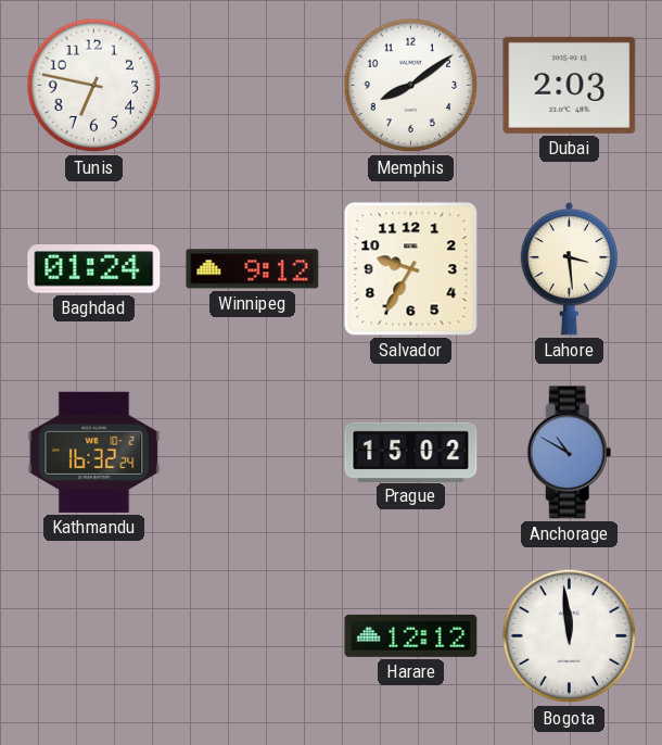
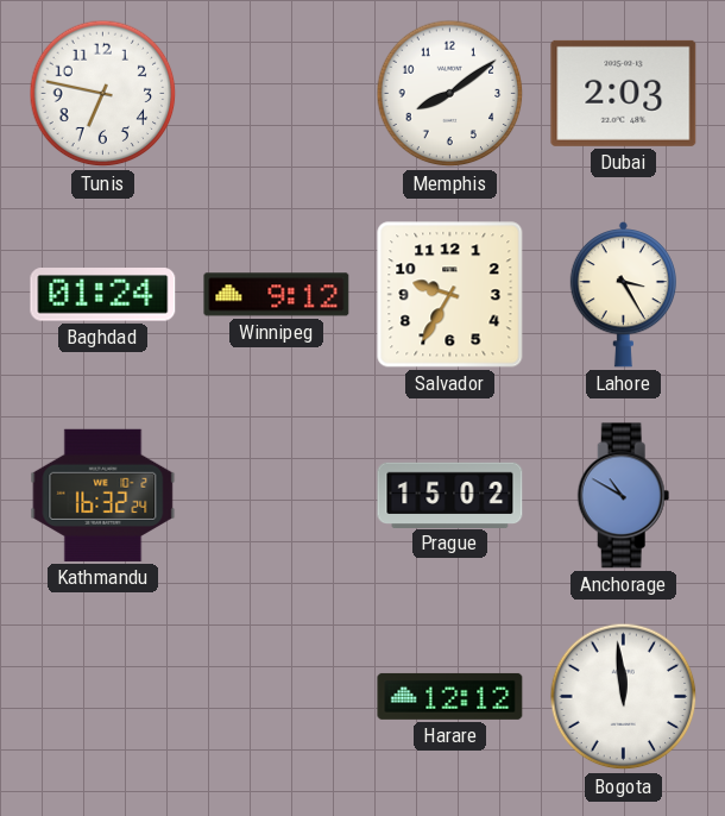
Lahore: 3:29 -> 3:25
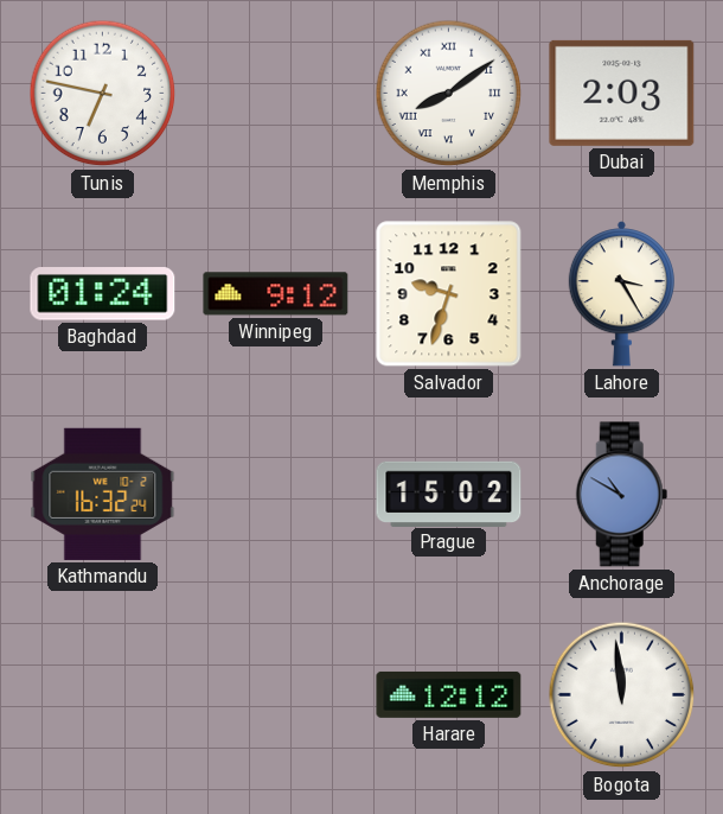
Memphis numerals: Arabic -> Roman
Salvador: 9:35 -> 9:33
